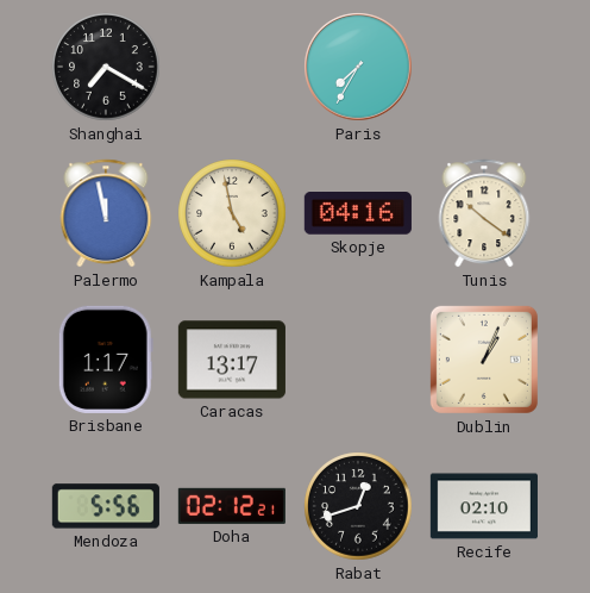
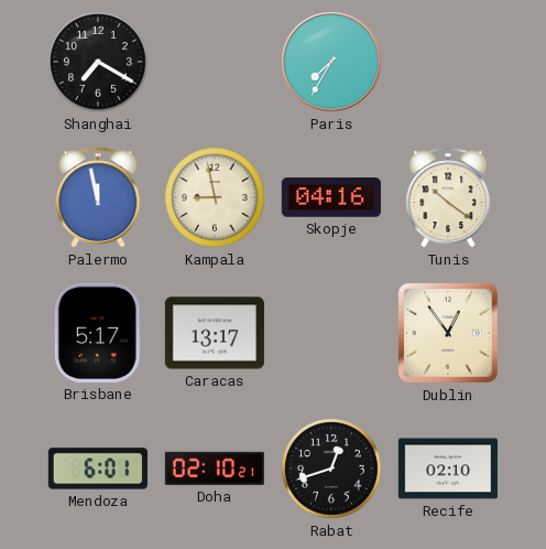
Kampala: 4:58 -> 8:58
Brisbane: 1:17 -> 5:17
Dublin: 1:04 -> 12:54
Mendoza: 5:56 -> 6:01
Doha: 02:12 -> 02:10
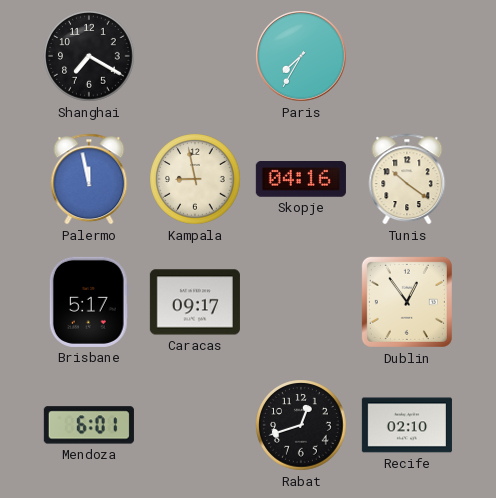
Caracas: 13:17 -> 09:17
Doha: 02:10 -> none
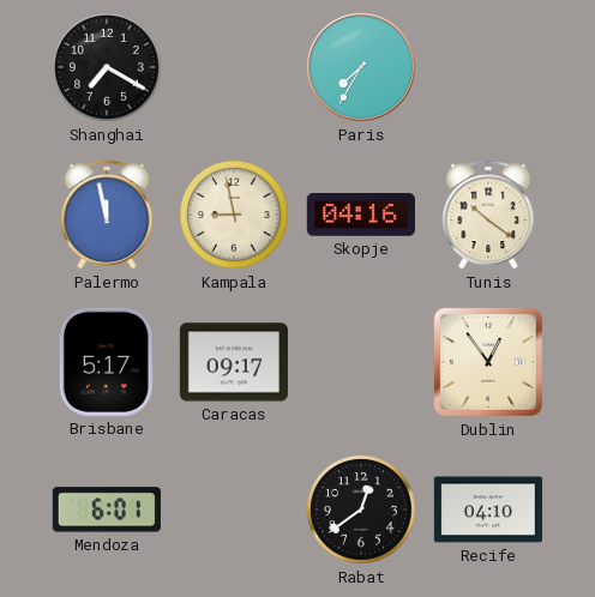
Rabat: 12:42 -> 12:39
Recife: 02:10 -> 04:10
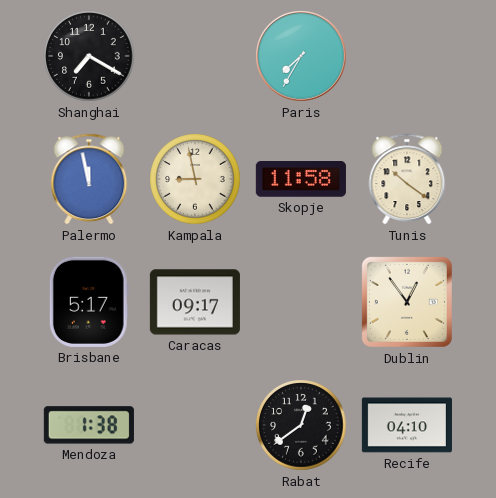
Skopje: 04:16 -> 11:58
Mendoza: 6:01 -> 1:38
